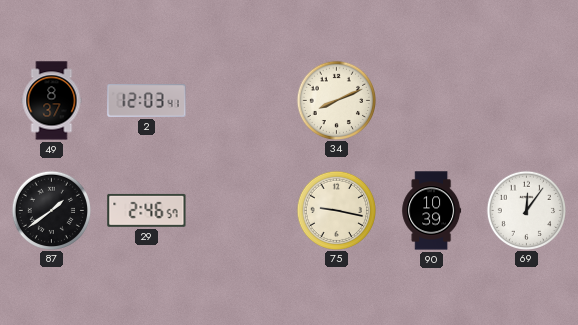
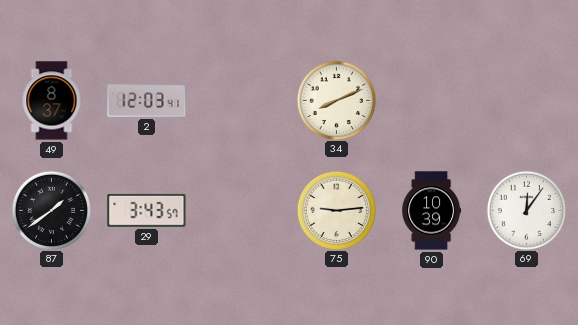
29: 2:46 -> 3:43
75: 9:17 -> 9:14
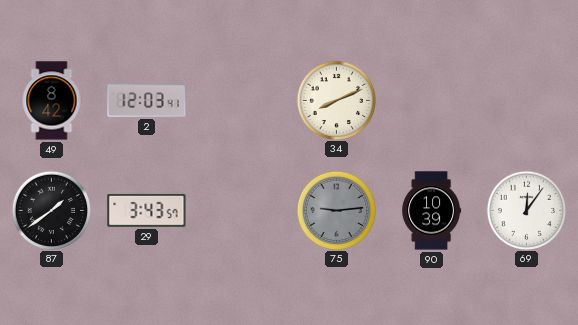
49: 8:37 -> 8:42
75 dial: cream -> grey
